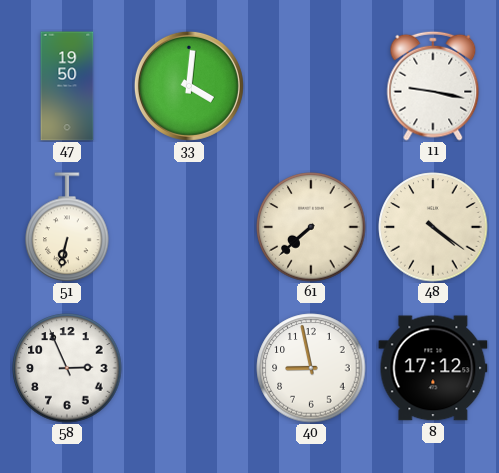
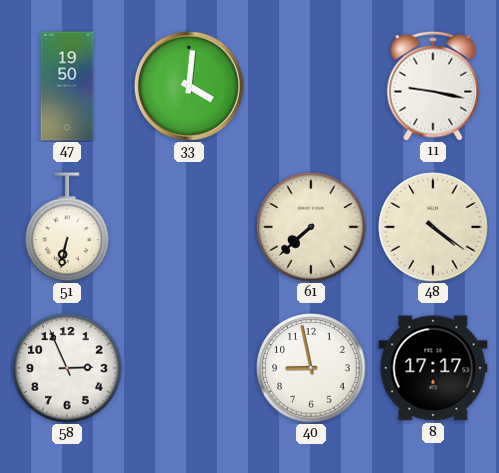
8: 17:12 -> 17:17
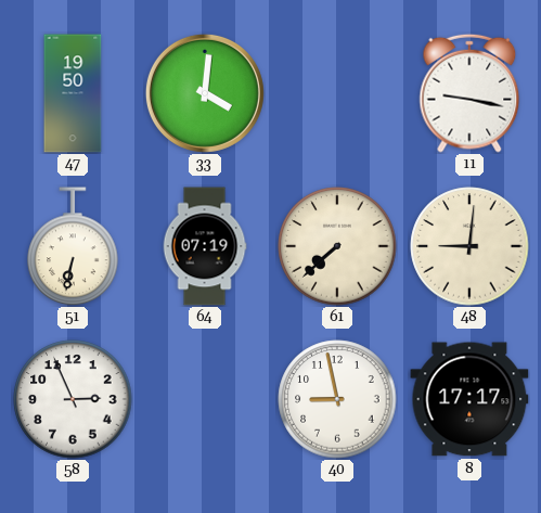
64: none -> 07:19
48: 4:21 -> 9:01
